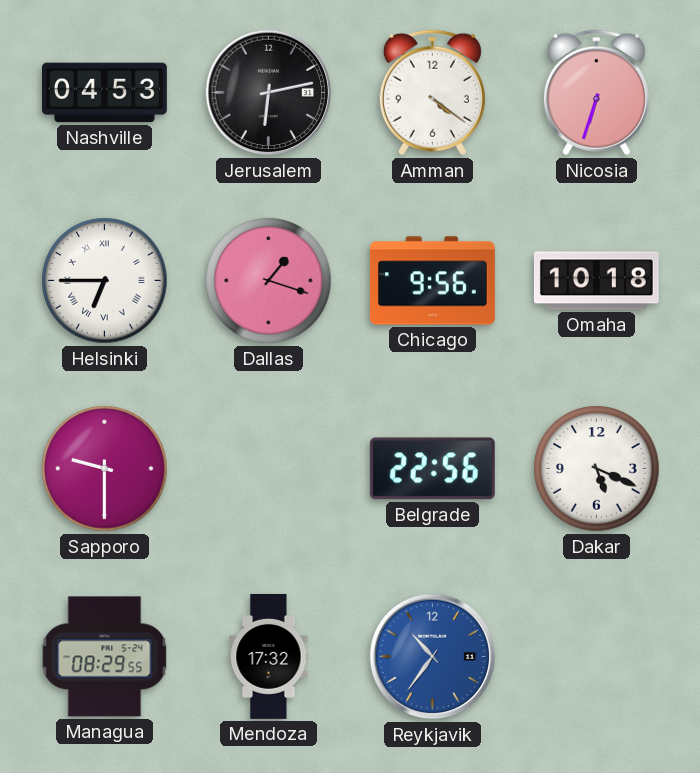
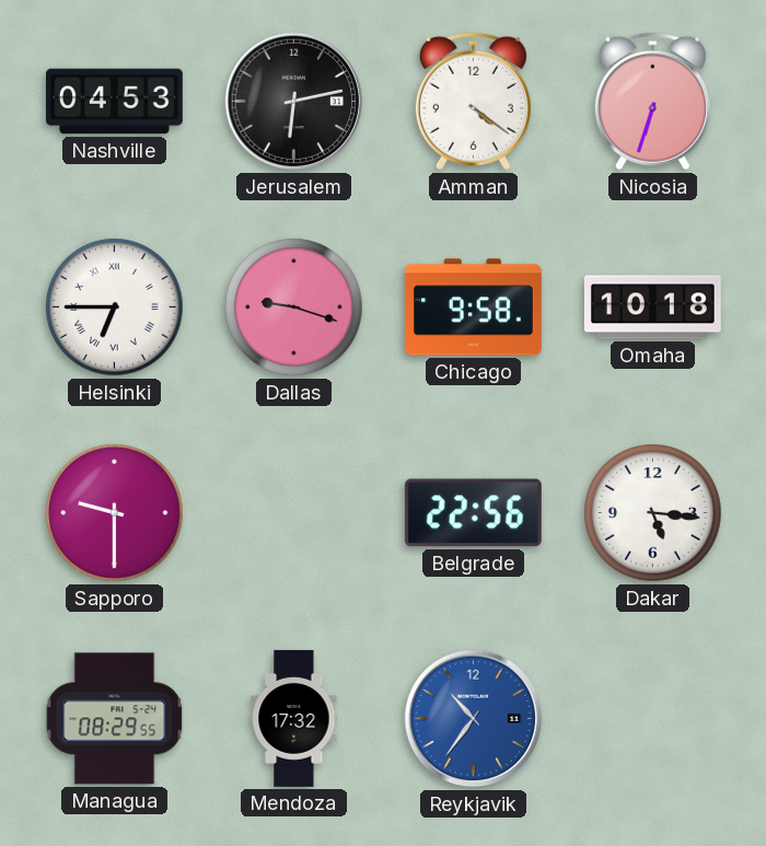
Dallas: 1:18 -> 9:18
Chicago: 9:56 -> 9:58
Dakar: 5:19 -> 5:16
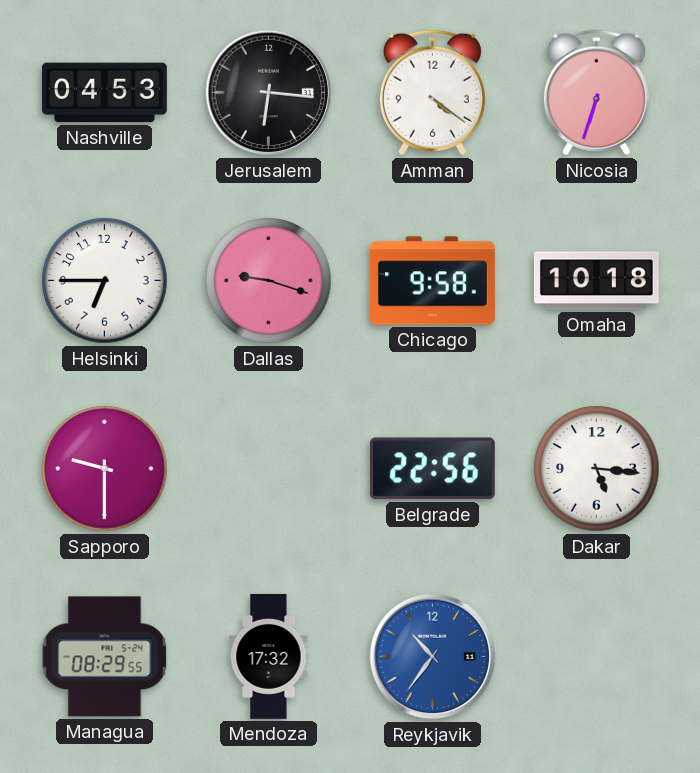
Jerusalem: 6:13 -> 6:16
Helsinki numerals: Roman -> Arabic
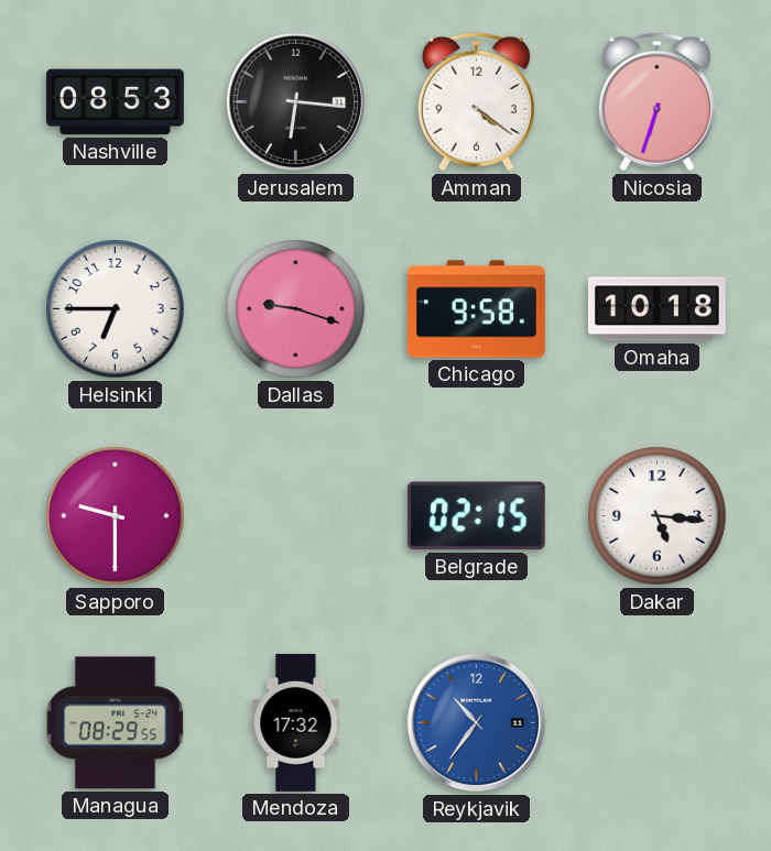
Nashville: 04:53 -> 08:53
Belgrade: 22:56 -> 02:15
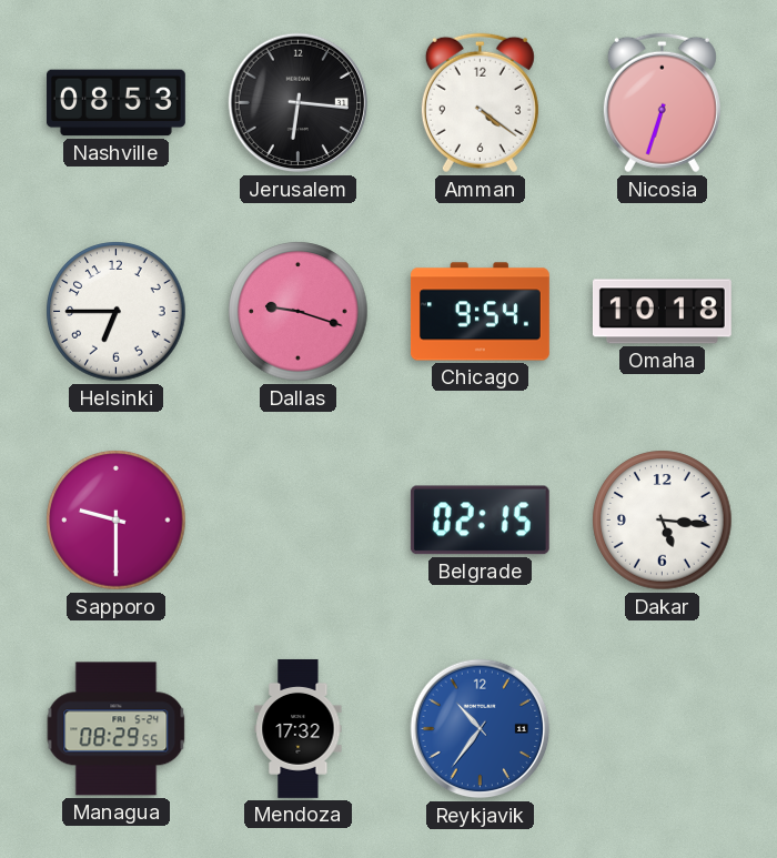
Chicago: 9:58 -> 9:54
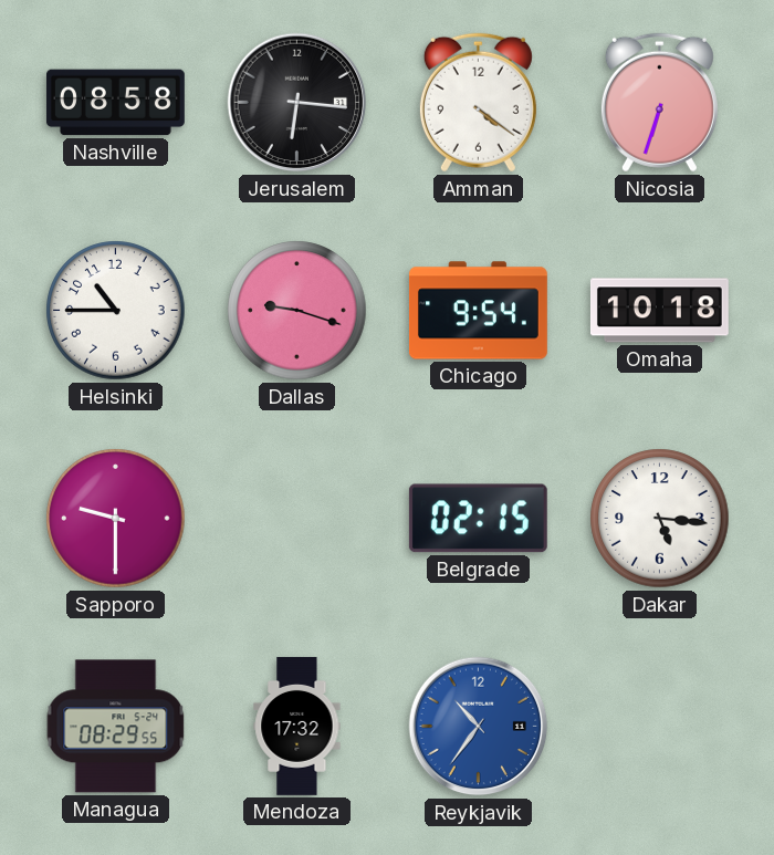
Nashville: 08:53 -> 08:58
Helsinki: 6:45 -> 10:45
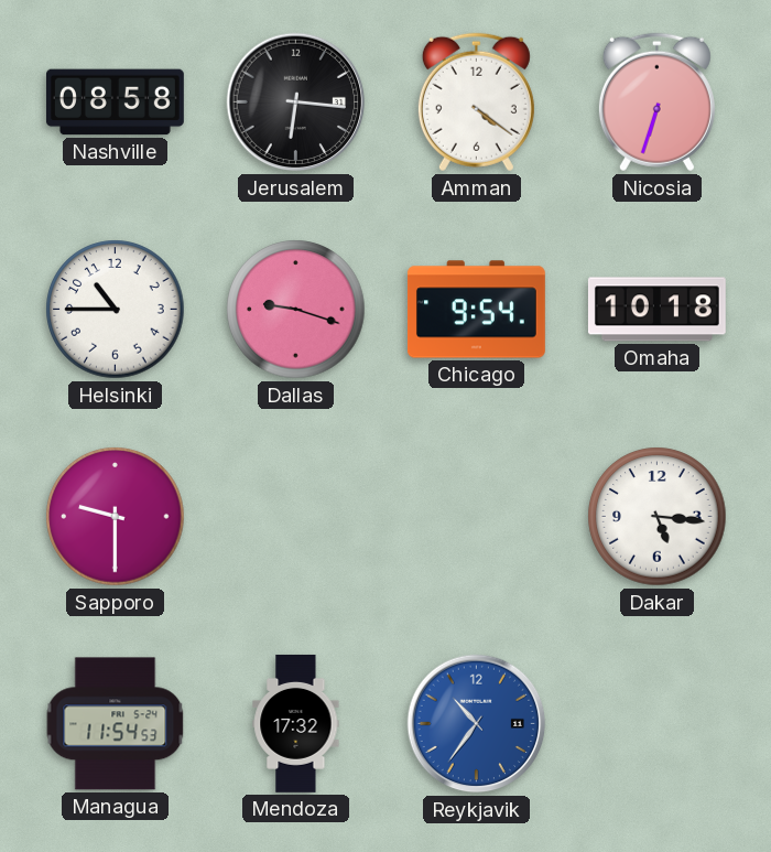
Belgrade: 02:15 -> none
Managua: 08:29 -> 11:54
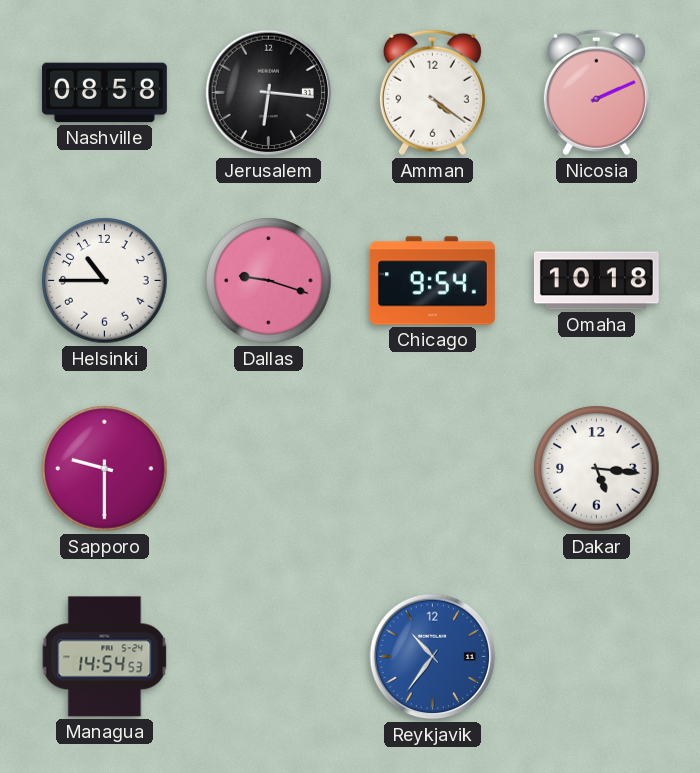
Nicosia: 6:33 -> 2:11
Managua: 11:54 -> 14:54
Mendoza: 17:32 -> none
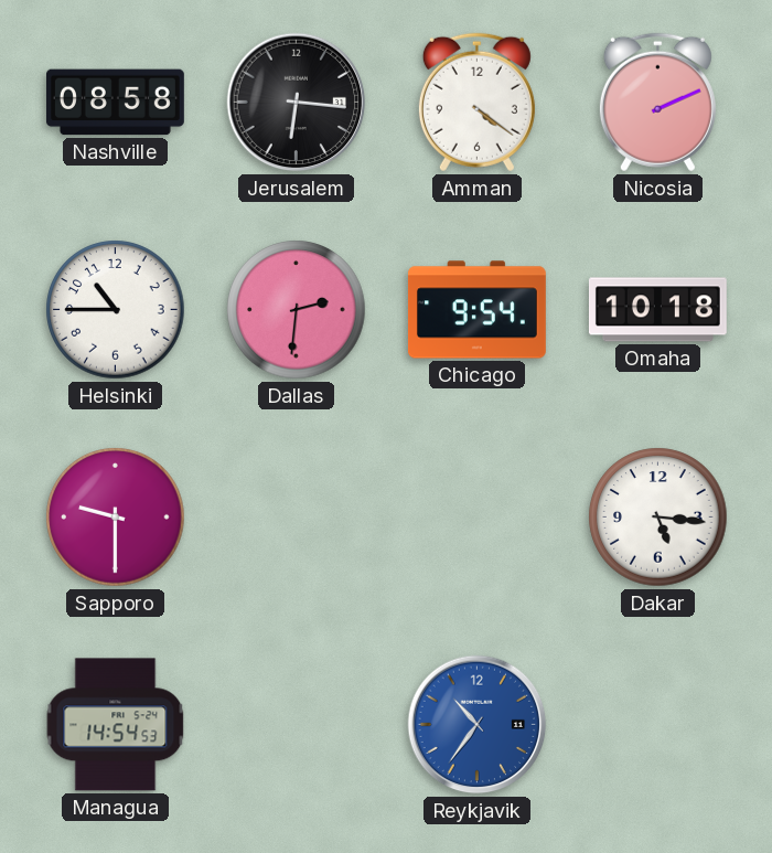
Dallas: 9:18 -> 2:31
